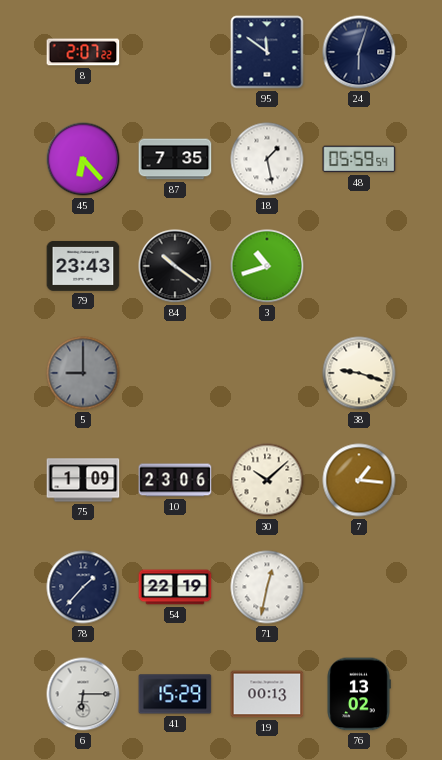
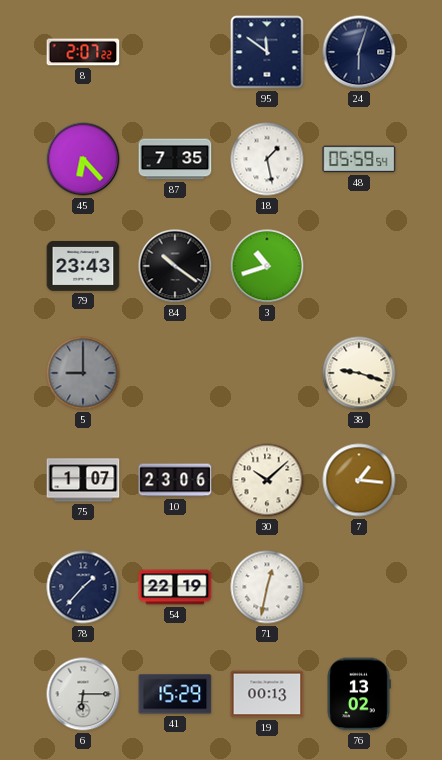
75: 1:09 -> 1:07
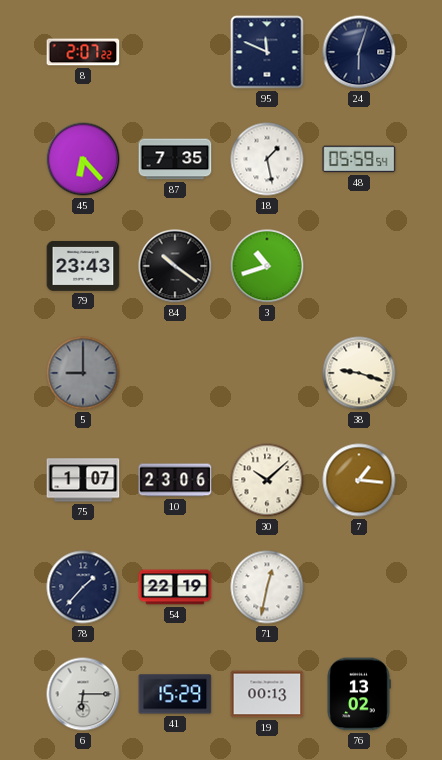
95: 11:51 -> 11:49
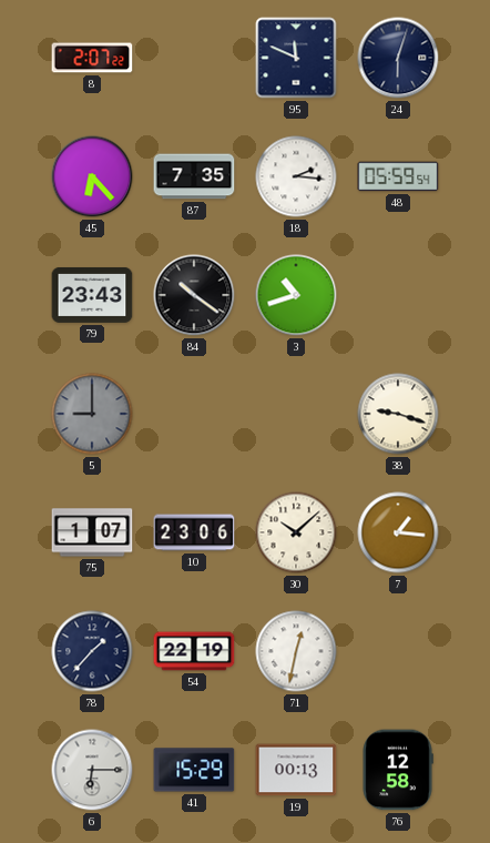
18: 1:28 -> 2:16
76: 13:02 -> 12:58
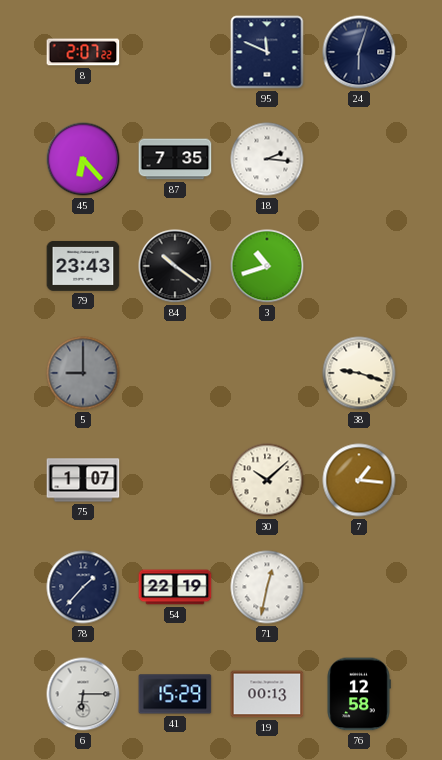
48: 05:59 -> none
10: 23:06 -> none
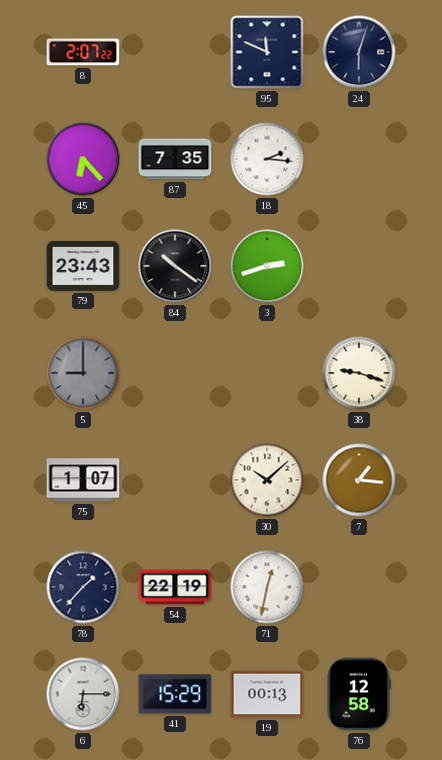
3: 10:42 -> 2:42
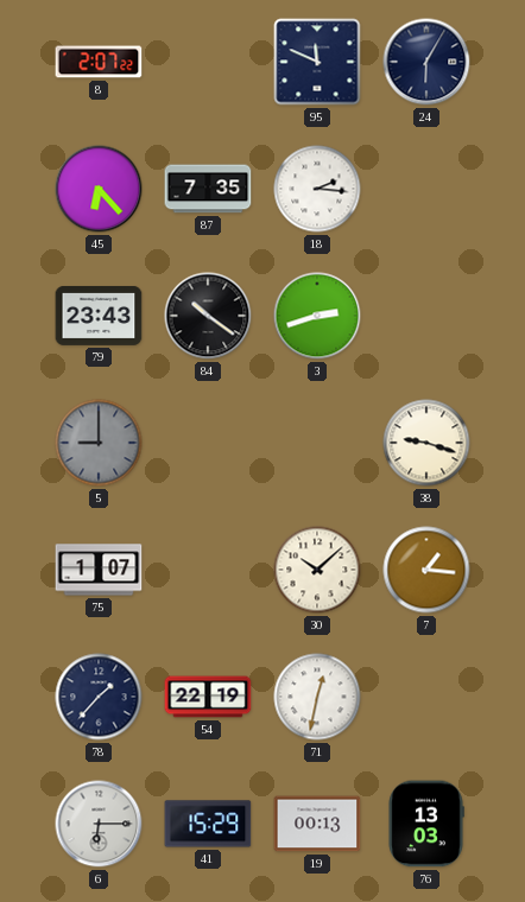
24: 6:03 -> 6:05
76: 12:58 -> 13:03
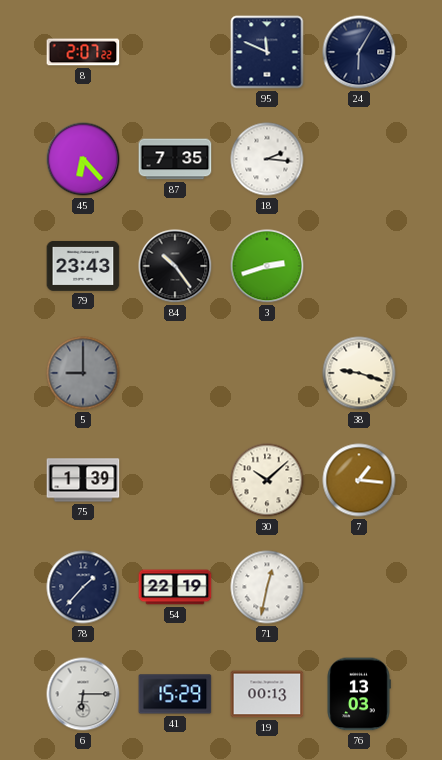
84: 10:21 -> 10:24
75: 1:07 -> 1:39
